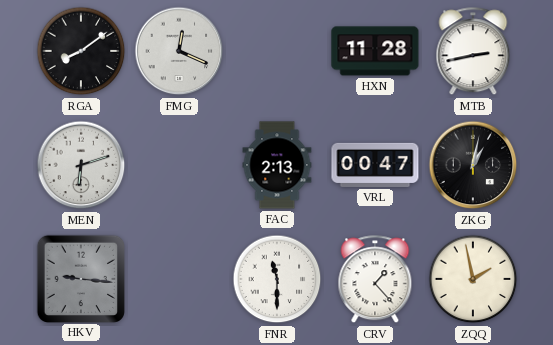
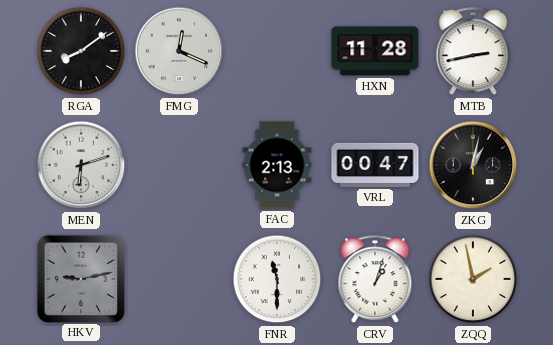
HKV: 9:16 -> 9:13
CRV: 1:23 -> 1:03
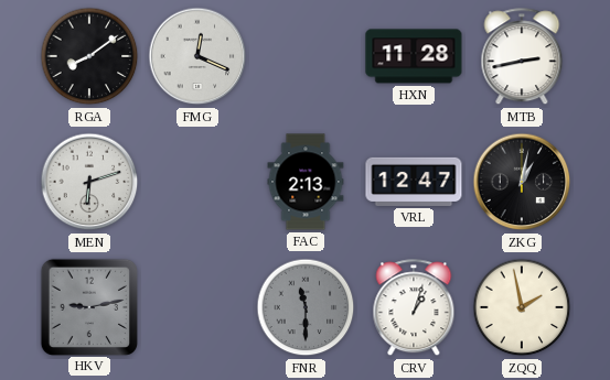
VRL: 00:47 -> 12:47
FNR dial: white -> grey
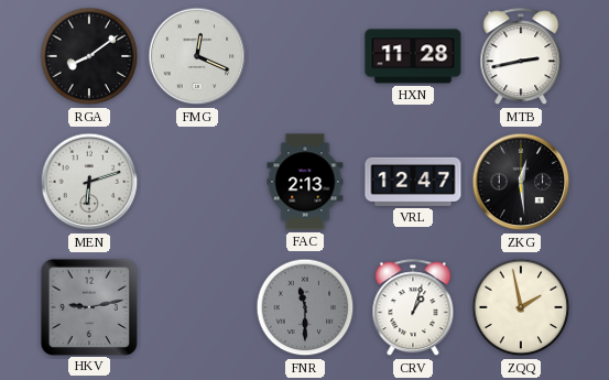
ZKG: 1:02 -> 12:29
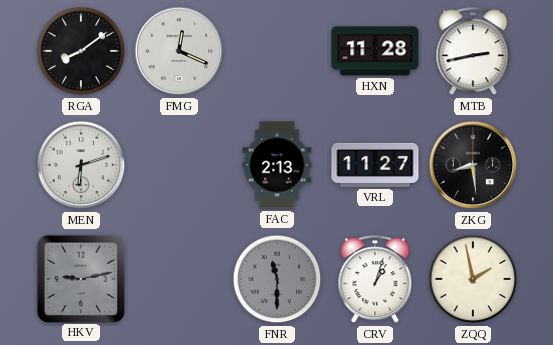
VRL: 12:47 -> 11:27
ZKG: 12:29 -> 8:29
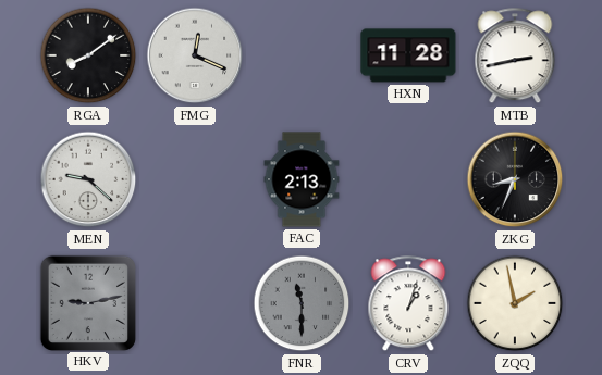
MEN: 6:12 -> 9:22
VRL: 11:27 -> none
ZKG: 8:29 -> 8:34
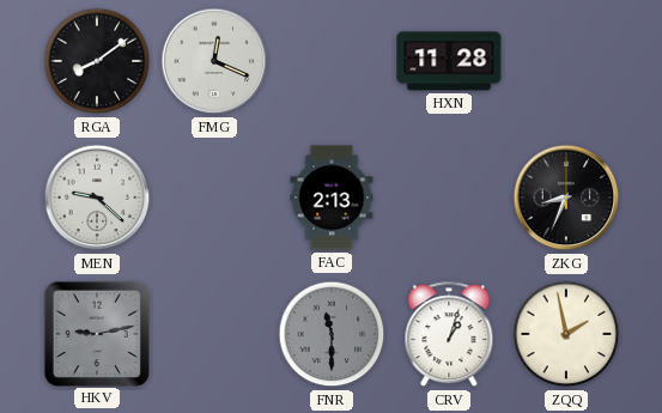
MTB: 2:43 -> none
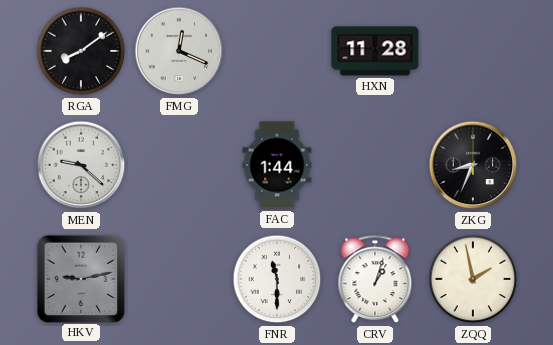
FAC: 2:13 -> 1:44
FNR dial: grey -> white
